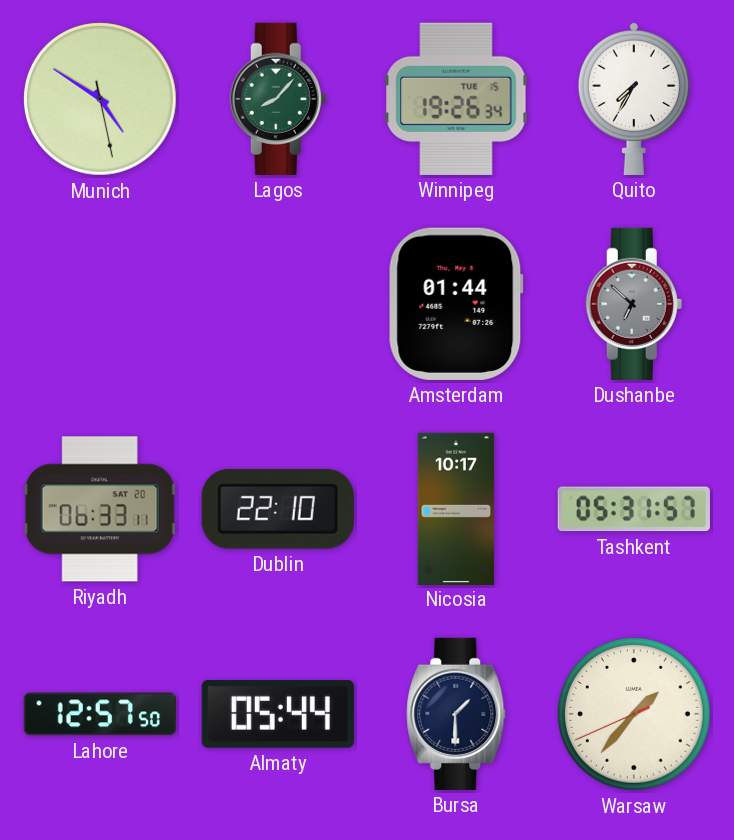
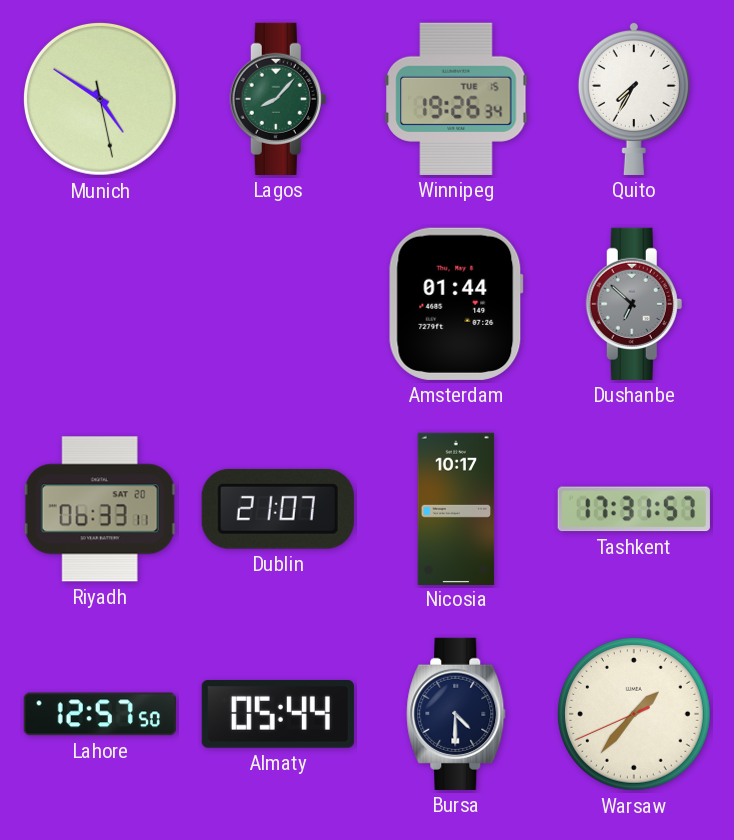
Dublin: 22:10 -> 21:07
Tashkent: 05:31 -> 17:31
Bursa: 1:30 -> 4:30
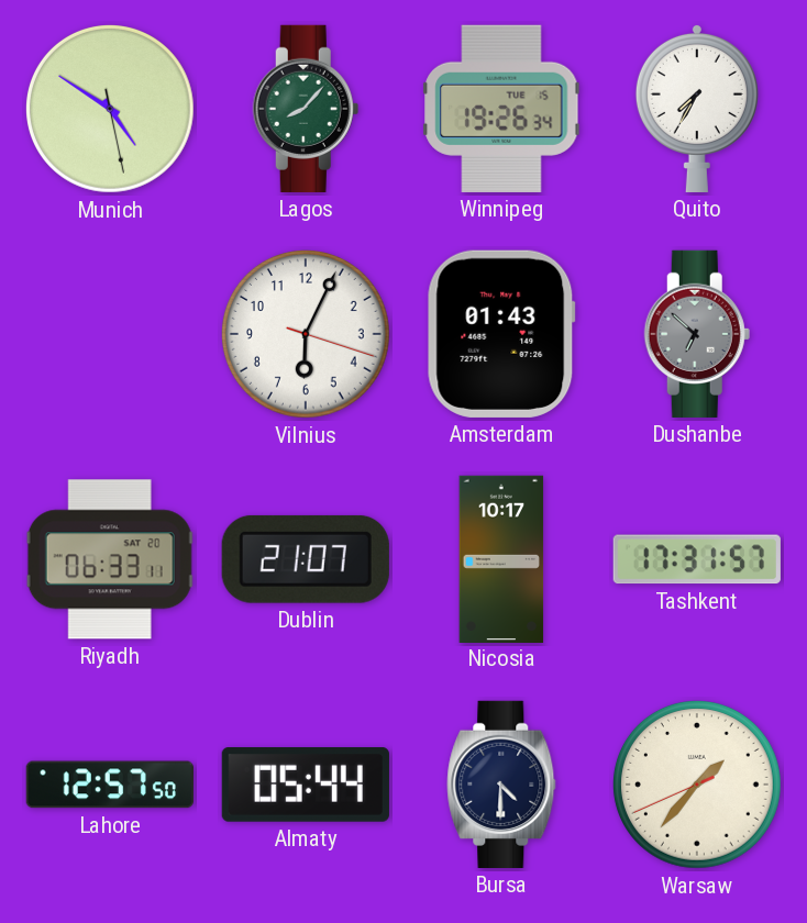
Vilnius: none -> 6:04
Amsterdam: 01:44 -> 01:43
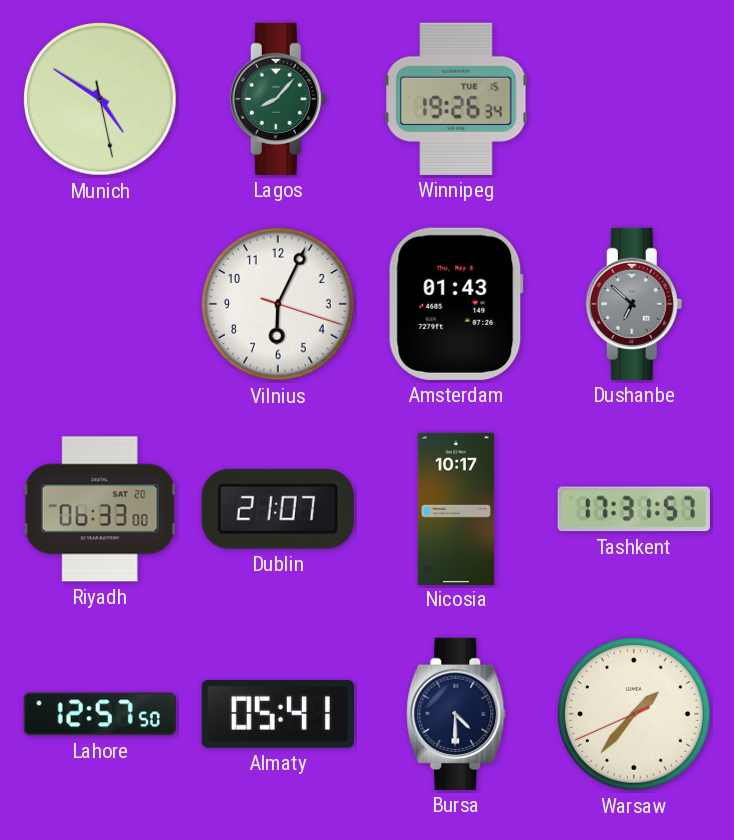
Quito: 7:35 -> none
Riyadh: 06:33:11 -> 06:33:00
Almaty: 05:44 -> 05:41
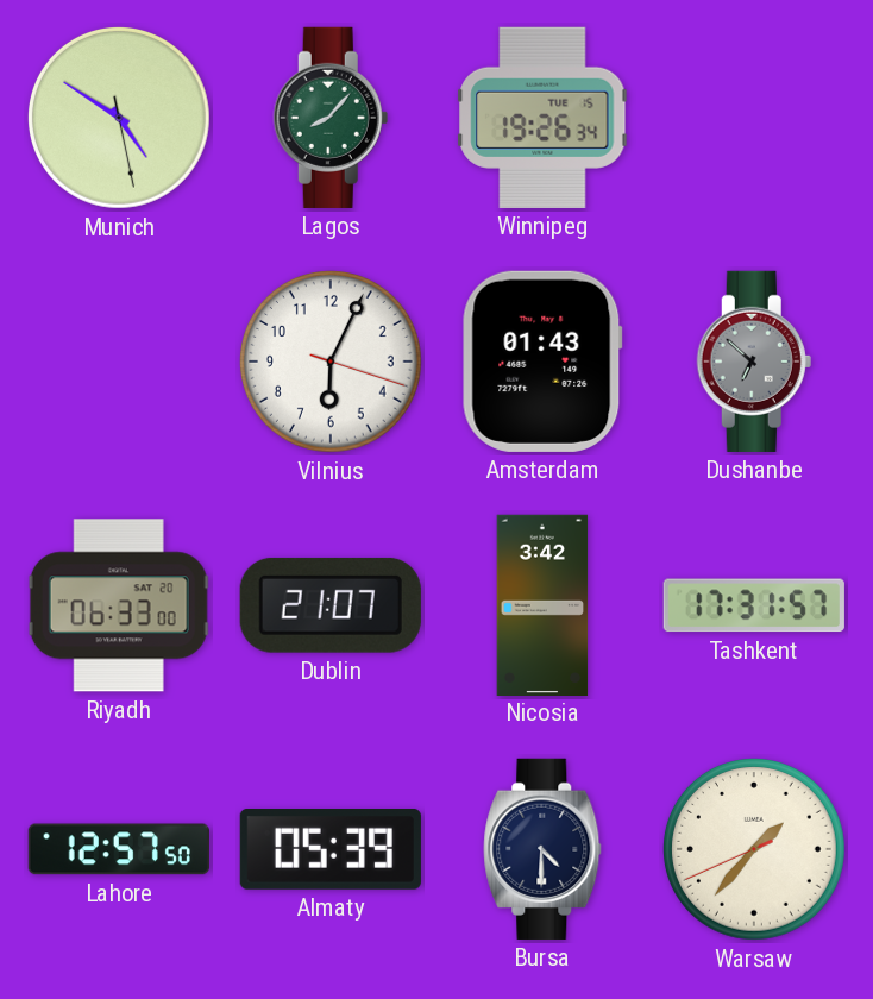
Nicosia: 10:17 -> 3:42
Almaty: 05:41 -> 05:39
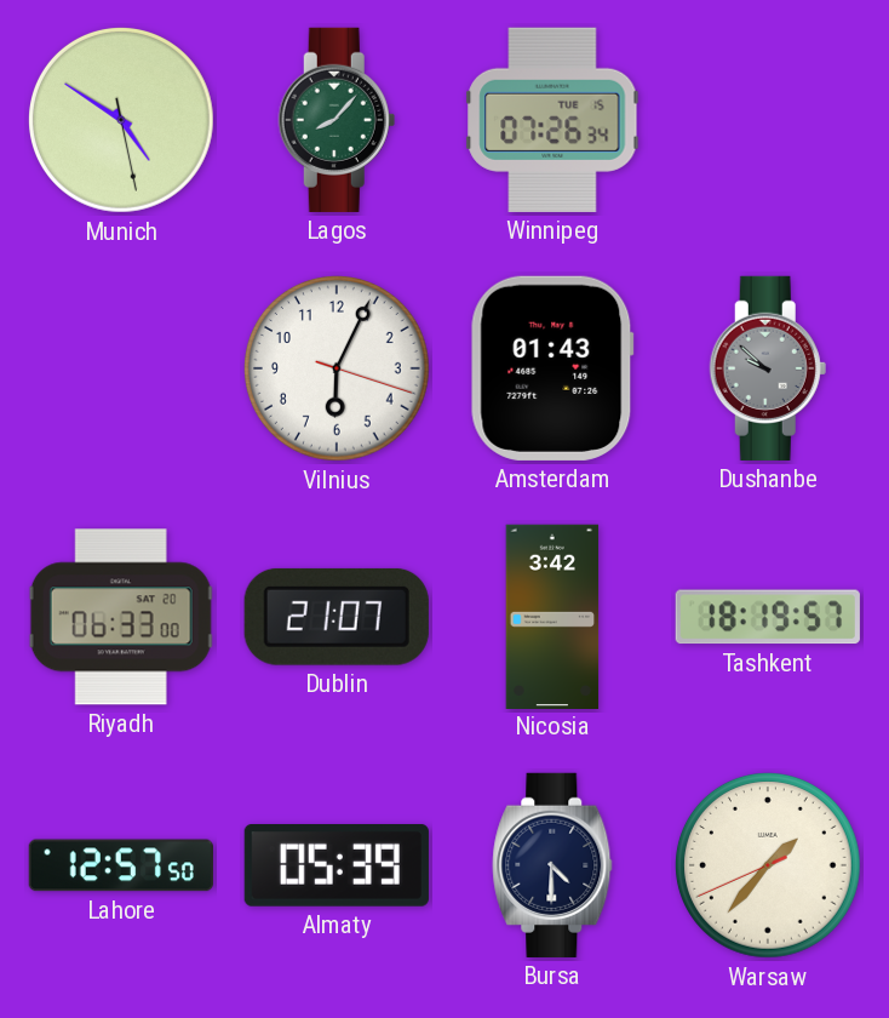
Winnipeg: 19:26 -> 07:26
Dushanbe: 6:52 -> 9:52
Tashkent: 17:31 -> 18:19
